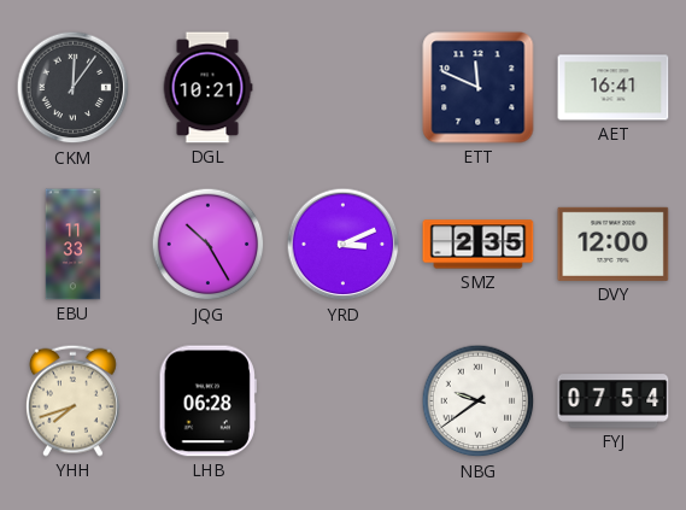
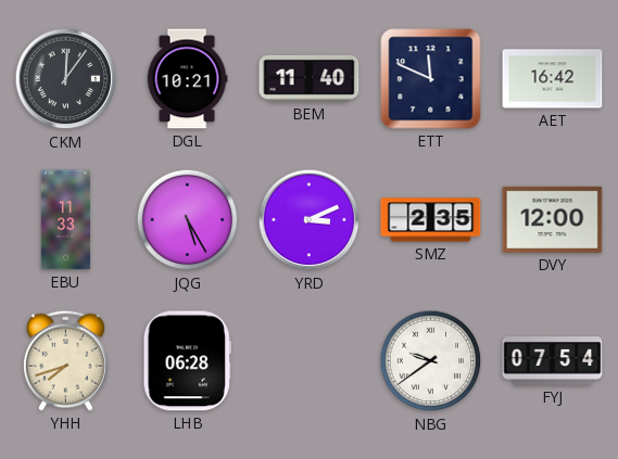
BEM: none -> 11:40
AET: 16:41 -> 16:42
JQG: 10:25 -> 5:25
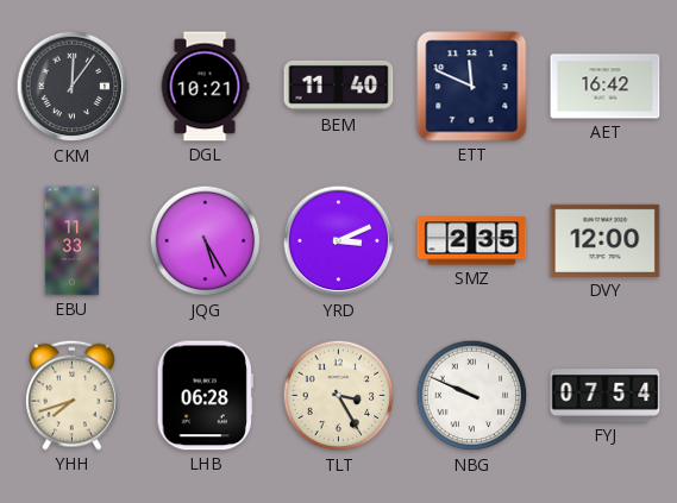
TLT: none -> 3:25
NBG: 9:39 -> 9:49
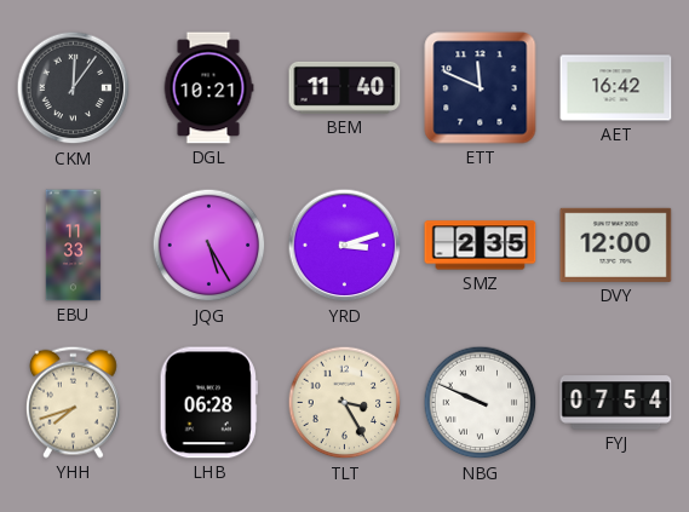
YRD: 3:11 -> 3:12
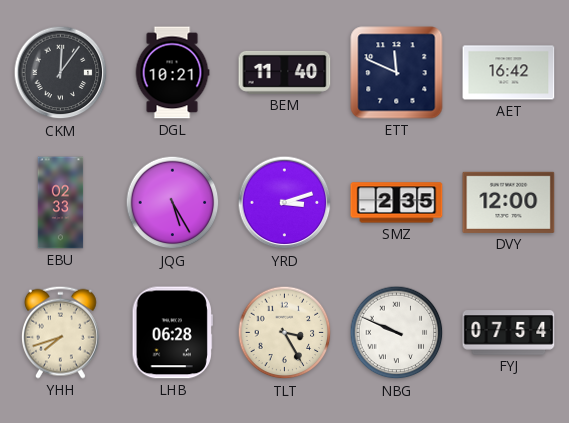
EBU: 11:33 -> 02:33
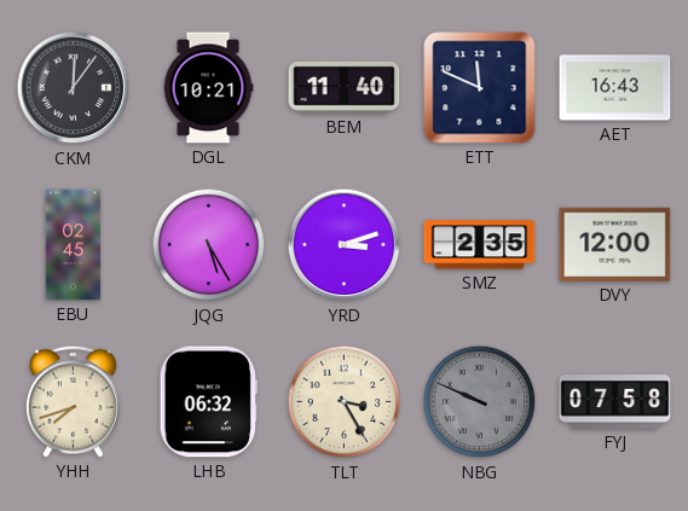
AET: 16:42 -> 16:43
EBU: 02:33 -> 02:45
LHB: 06:28 -> 06:32
NBG dial: white -> grey
FYJ: 07:54 -> 07:58
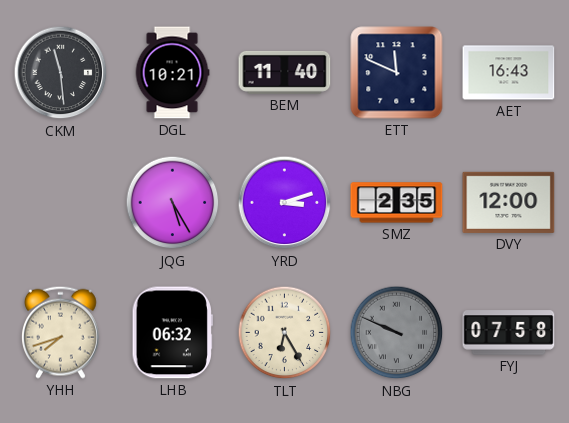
CKM: 12:06 -> 11:29
EBU: 02:45 -> none
TLT: 3:25 -> 6:25
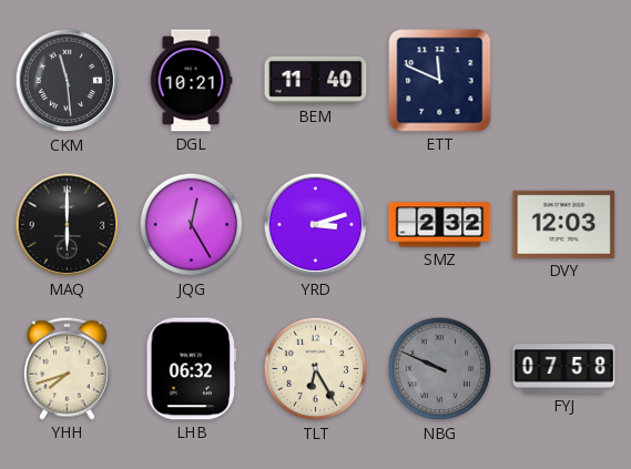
AET: 16:43 -> none
MAQ: none -> 6:00
JQG: 5:25 -> 12:25
SMZ: 2:35 -> 2:32
DVY: 12:00 -> 12:03
